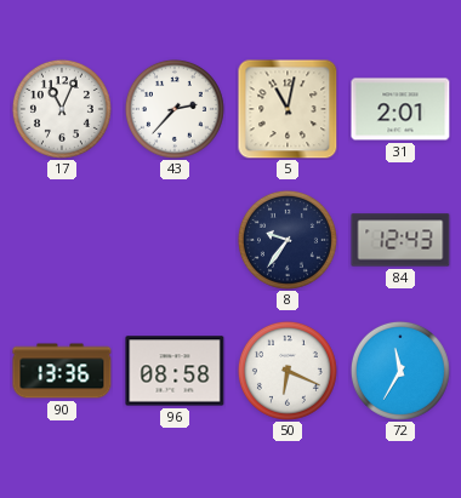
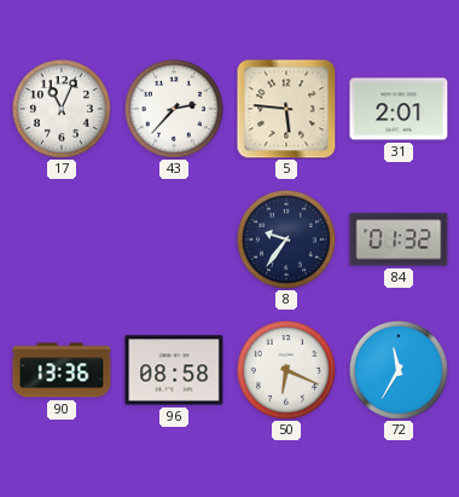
5: 11:02 -> 5:46
84: 12:43 -> 01:32
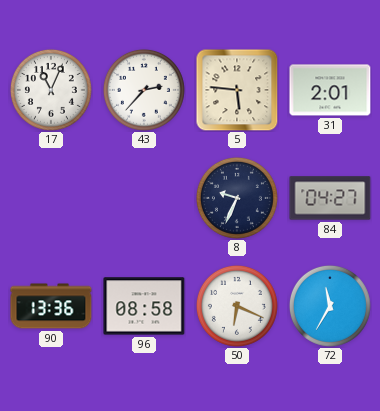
8: 9:36 -> 9:34
84: 01:32 -> 04:27
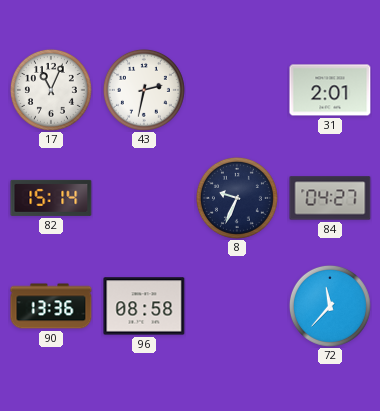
43: 2:37 -> 2:32
5: 5:46 -> none
82: none -> 15:14
50: 6:19 -> none
72: 11:35 -> 11:37
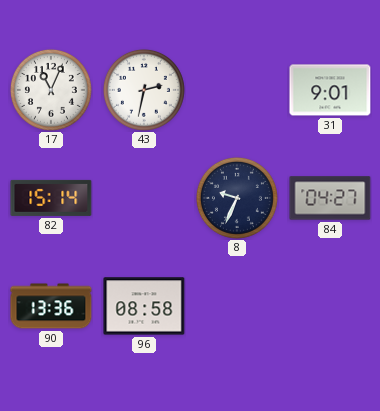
31: 2:01 -> 9:01
72: 11:37 -> none
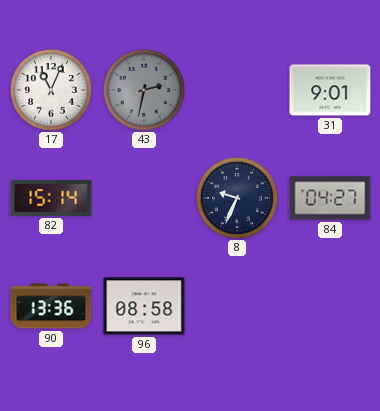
43 dial: white -> grey
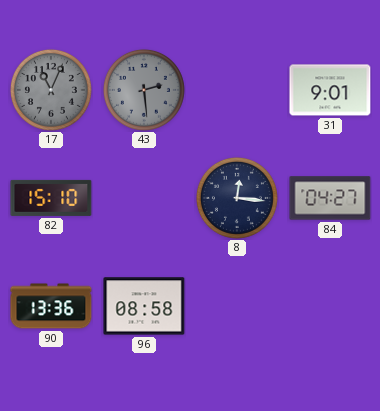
17 dial: white -> grey
43: 2:32 -> 2:29
82: 15:14 -> 15:10
8: 9:34 -> 12:16
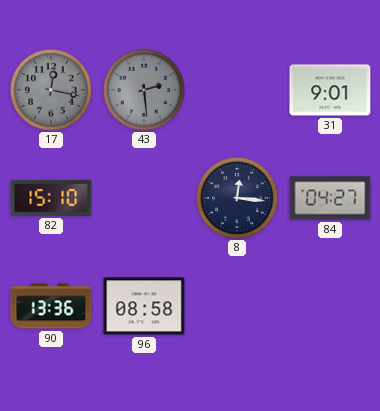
17: 11:04 -> 12:17
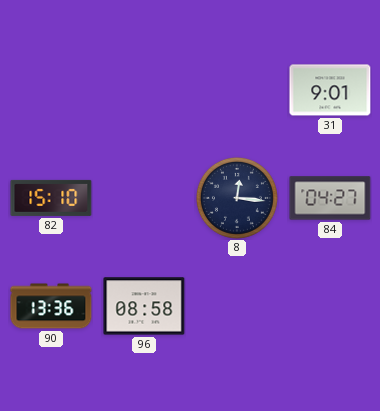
17: 12:17 -> none
43: 2:29 -> none
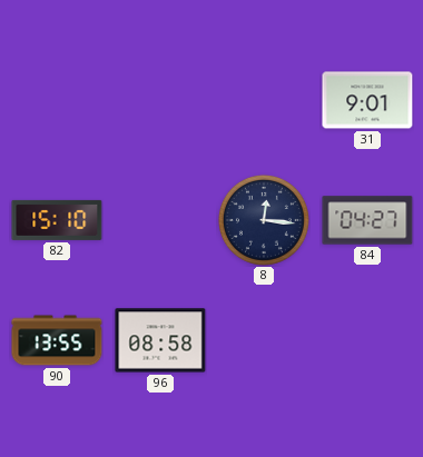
90: 13:36 -> 13:55
